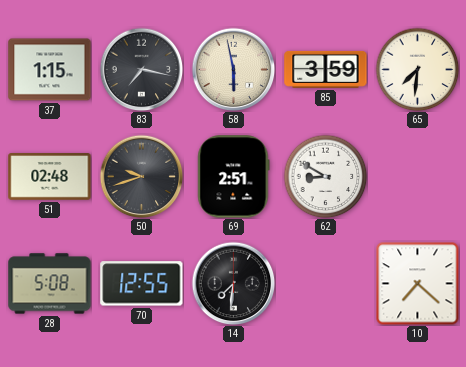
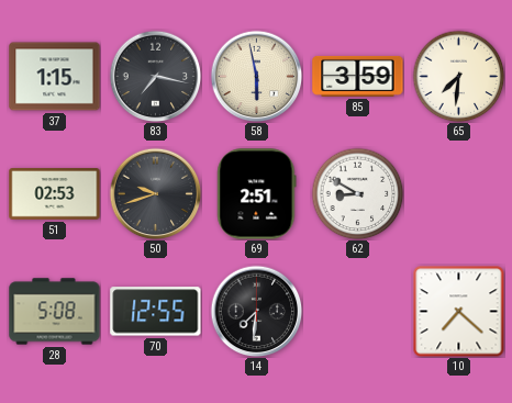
51: 02:48 -> 02:53
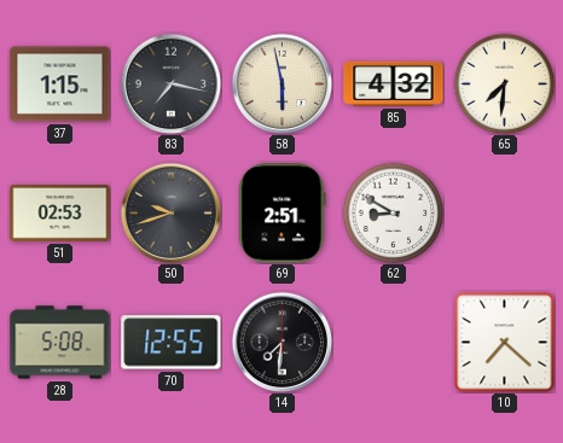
85: 3:59 -> 4:32
